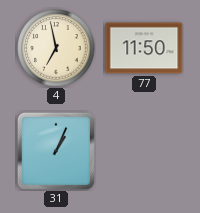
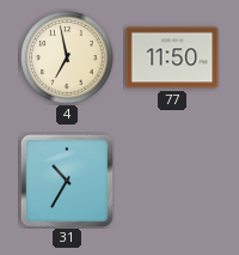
31: 1:04 -> 10:35
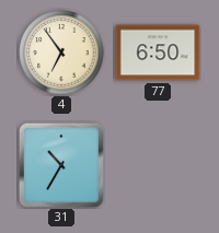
4: 6:58 -> 6:54
77: 11:50 -> 6:50
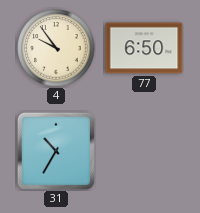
4: 6:54 -> 9:54
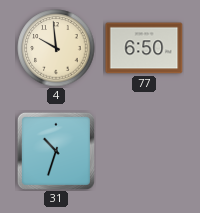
4: 9:54 -> 9:59
31: 10:35 -> 10:33
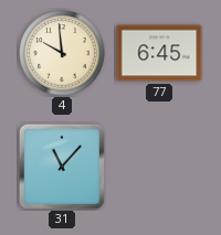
77: 6:50 -> 6:45
31: 10:33 -> 11:07
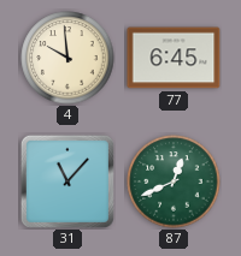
87: none -> 12:41
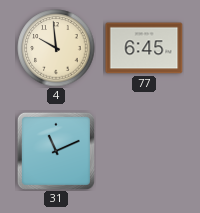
31: 11:07 -> 11:11
87: 12:41 -> none
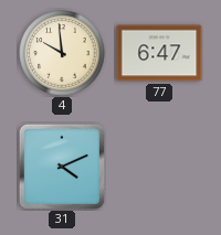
77: 6:45 -> 6:47
31: 11:11 -> 4:11
